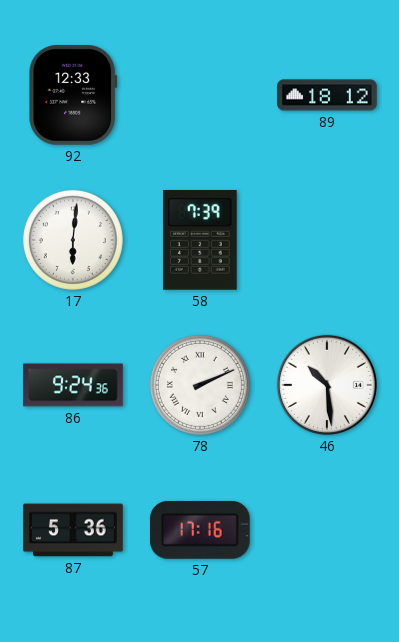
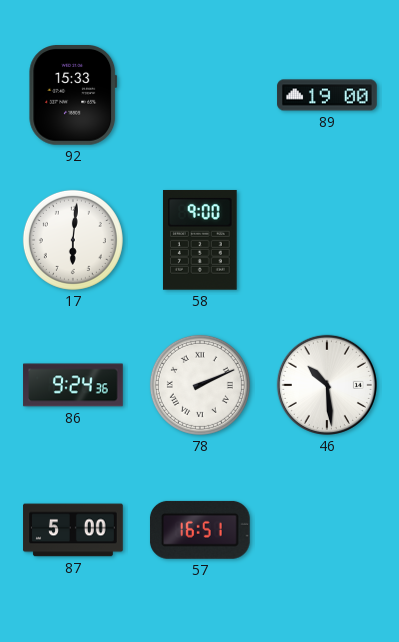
92: 12:33 -> 15:33
89: 18:12 -> 19:00
58: 7:39 -> 9:00
87: 5:36 -> 5:00
57: 17:16 -> 16:51
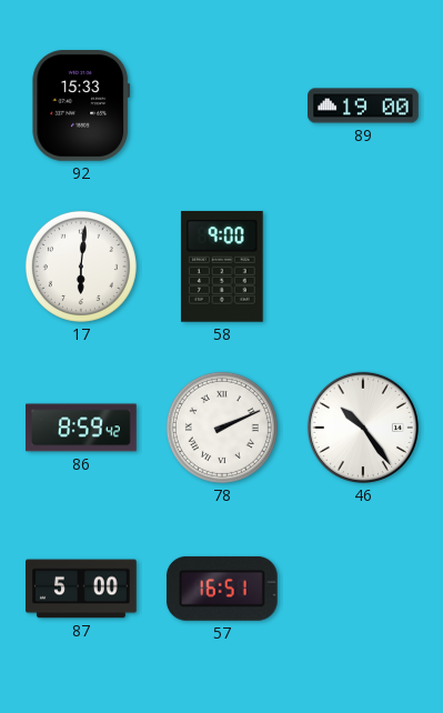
86: 9:24 -> 8:59
46: 10:29 -> 10:24
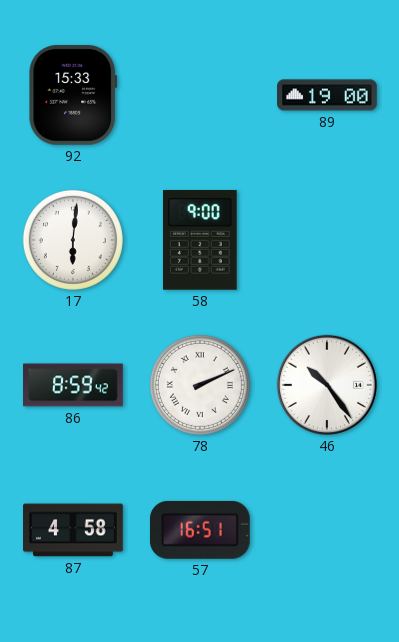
87: 5:00 -> 4:58
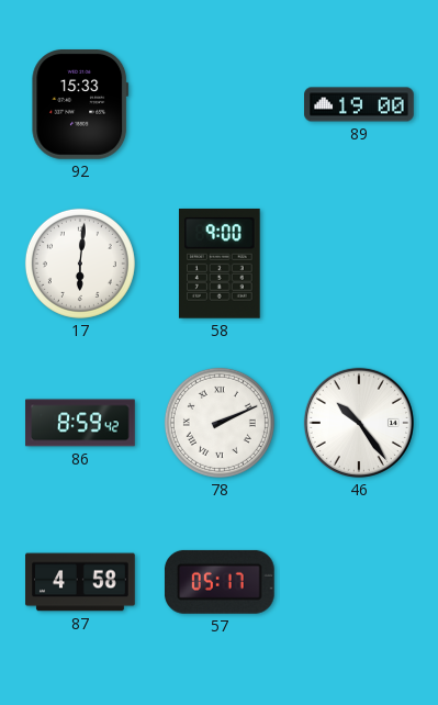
57: 16:51 -> 05:17
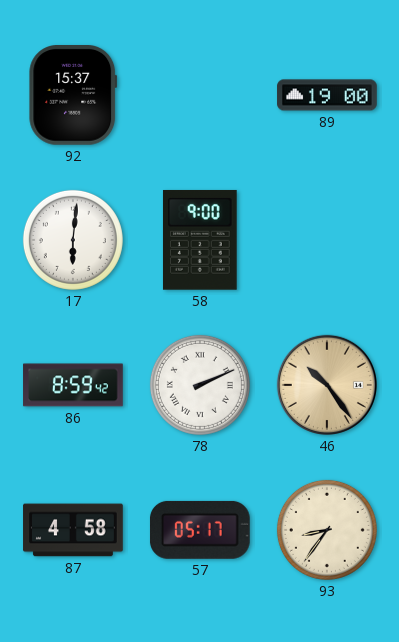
92: 15:33 -> 15:37
46 dial: white -> champagne
93: none -> 8:36
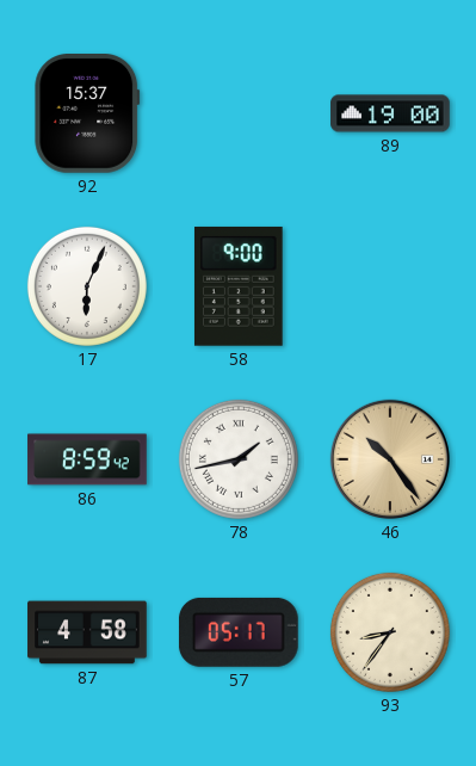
17: 6:01 -> 6:04
78: 2:11 -> 1:43
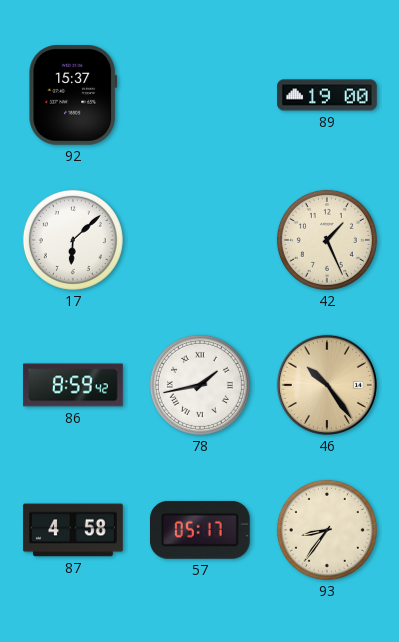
17: 6:04 -> 6:08
58: 9:00 -> none
42: none -> 1:26
